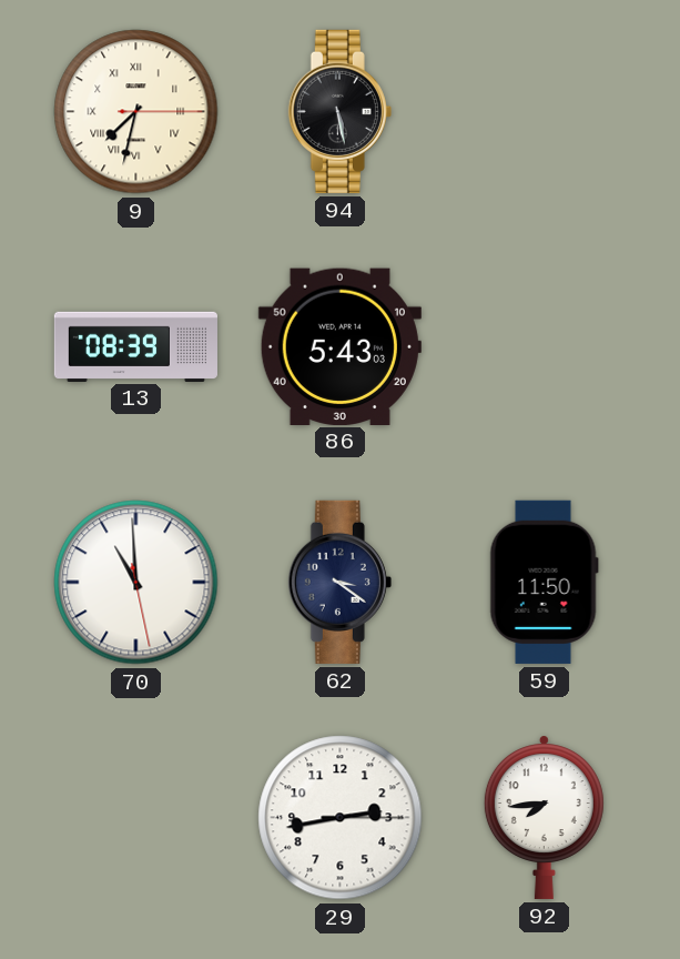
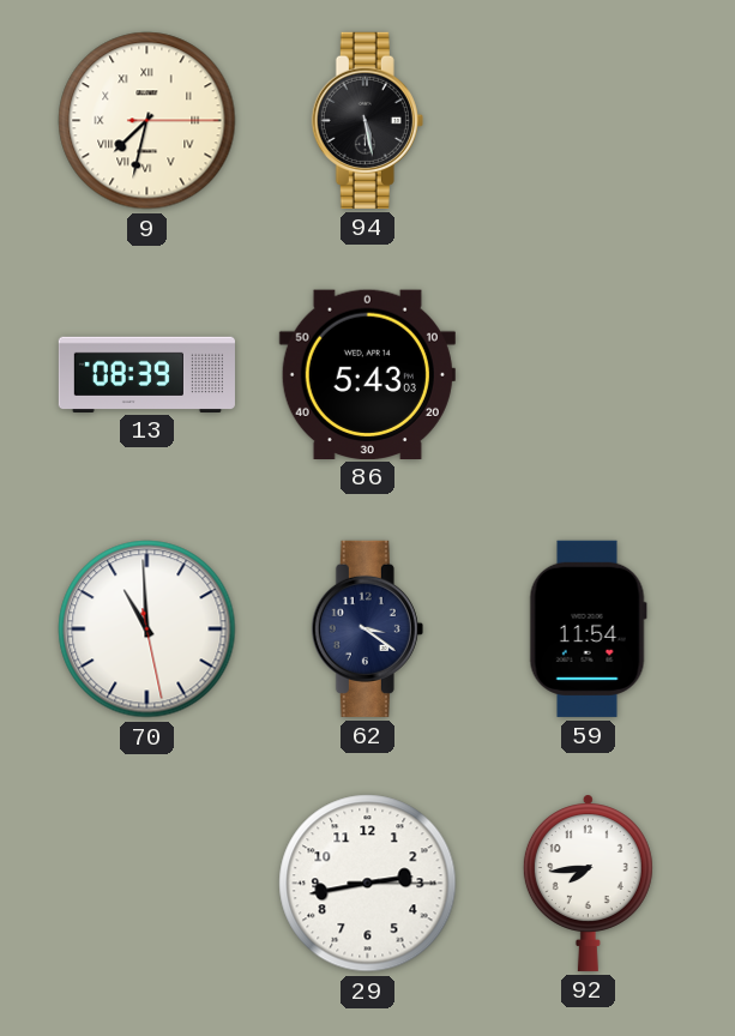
59: 11:50 -> 11:54
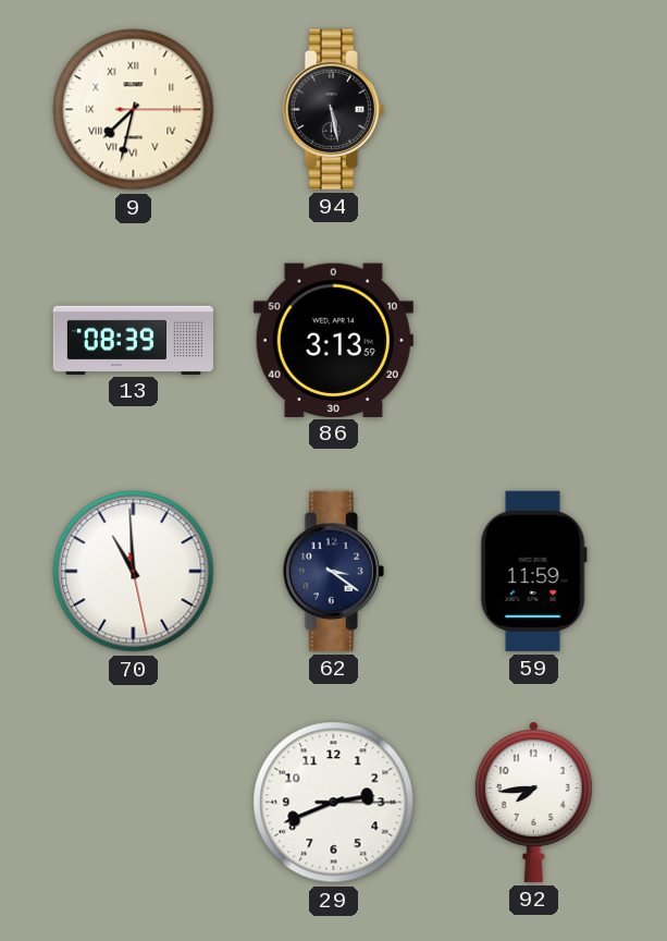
86: 5:43 -> 3:13
59: 11:54 -> 11:59
29: 2:43 -> 2:41
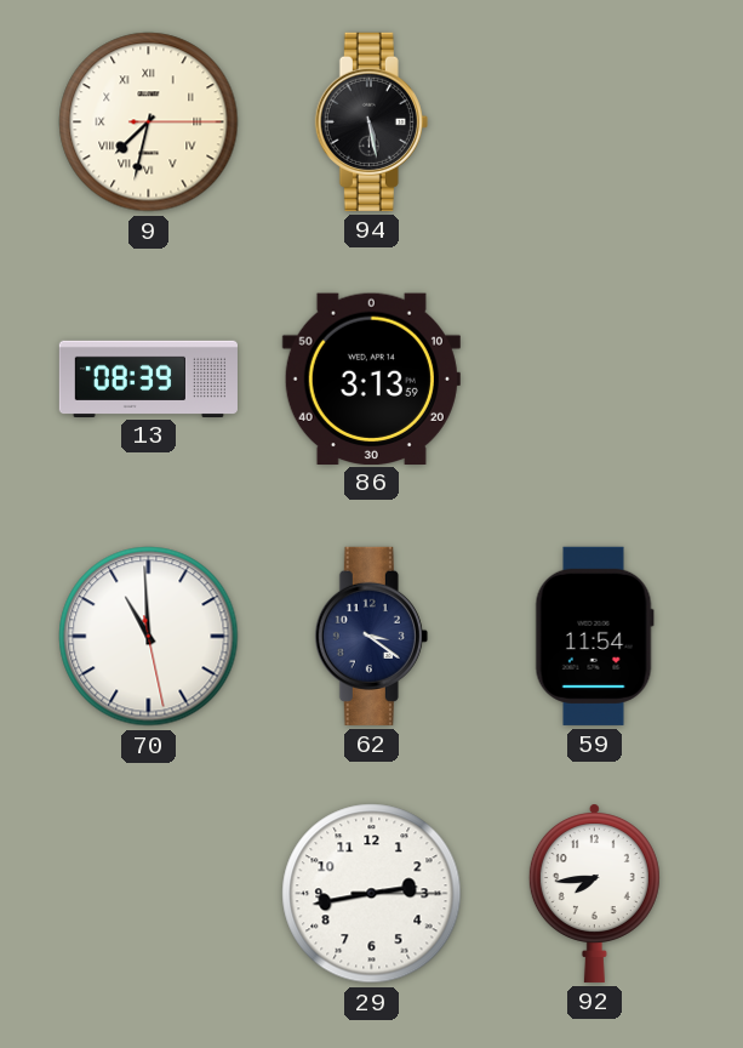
59: 11:59 -> 11:54
29: 2:41 -> 2:43
